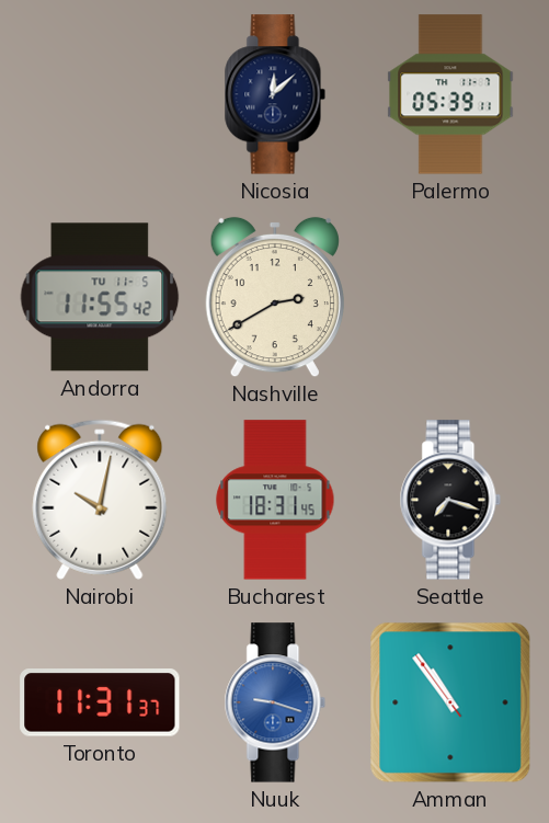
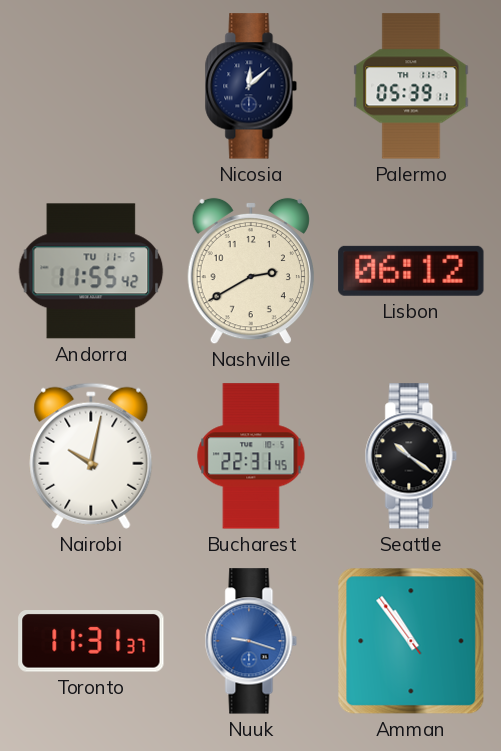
Lisbon: none -> 06:12
Bucharest: 18:31 -> 22:31
Seattle: 7:18 -> 10:21
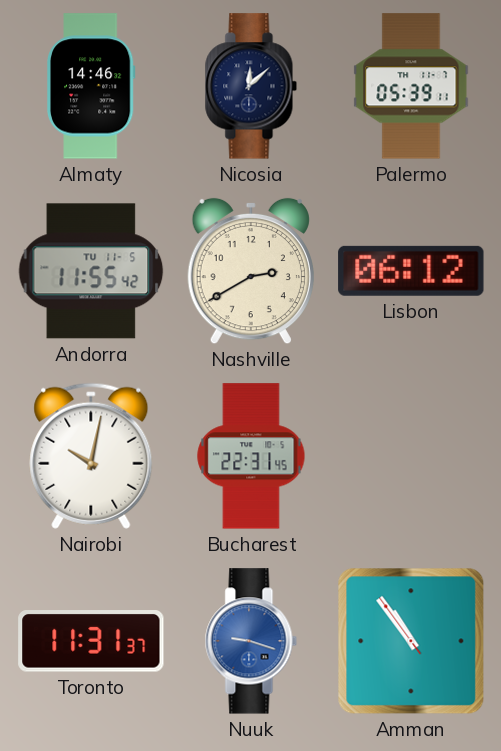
Almaty: none -> 14:46
Seattle: 10:21 -> none
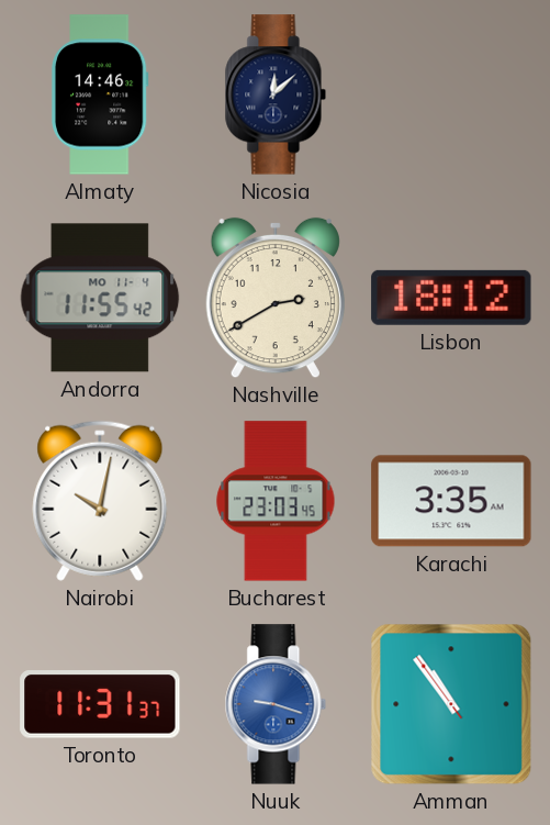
Palermo: 05:39 -> none
Andorra date: TU 11-5 -> MO 11-4
Lisbon: 06:12 -> 18:12
Bucharest: 22:31 -> 23:03
Karachi: none -> 3:35
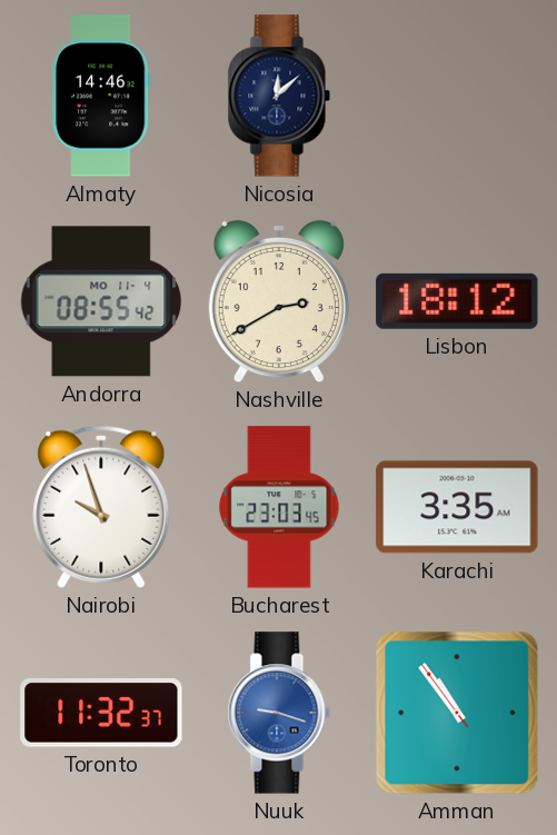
Andorra: 11:55 -> 08:55
Nairobi: 10:02 -> 9:57
Toronto: 11:31 -> 11:32
